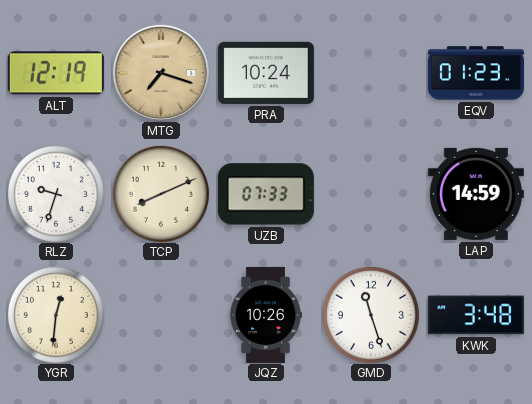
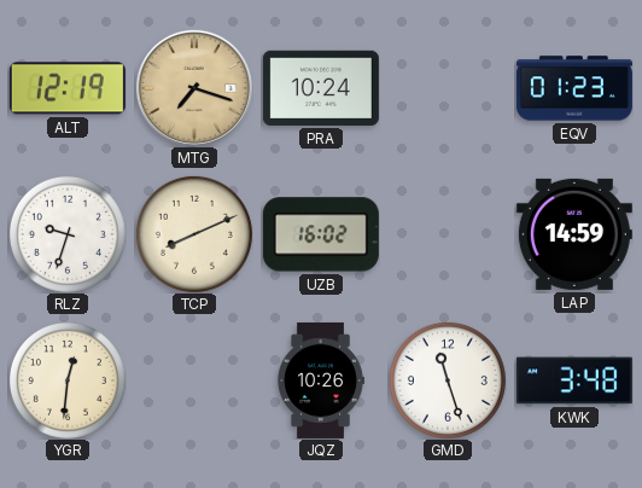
UZB: 07:33 -> 16:02
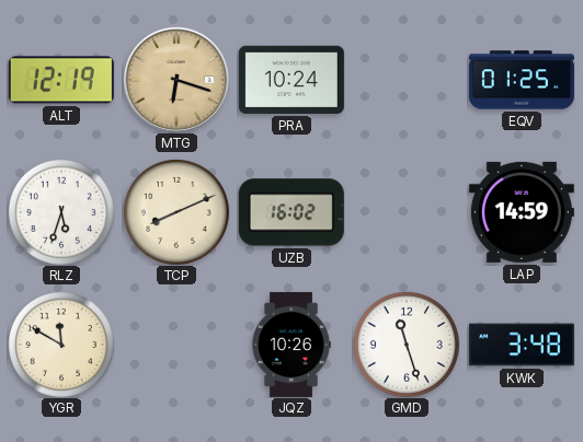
MTG: 7:18 -> 6:18
EQV: 01:23 -> 01:25
RLZ: 9:33 -> 5:33
YGR: 12:31 -> 11:50
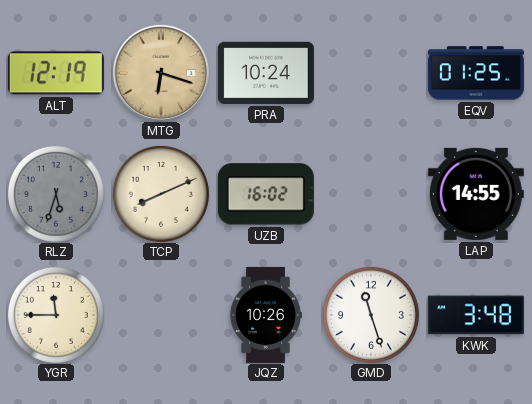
RLZ dial: white -> grey
LAP: 14:59 -> 14:55
YGR: 11:50 -> 11:45
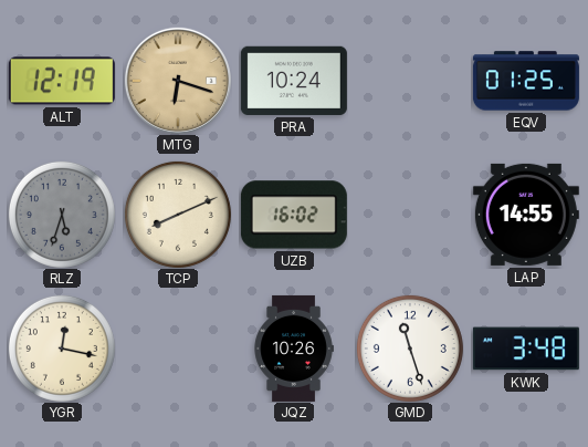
YGR: 11:45 -> 12:17
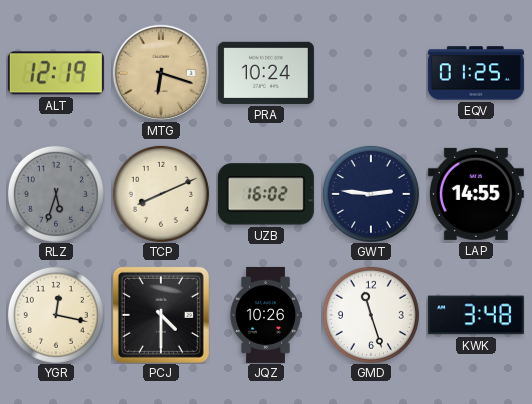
GWT: none -> 2:46
PCJ: none -> 4:30
